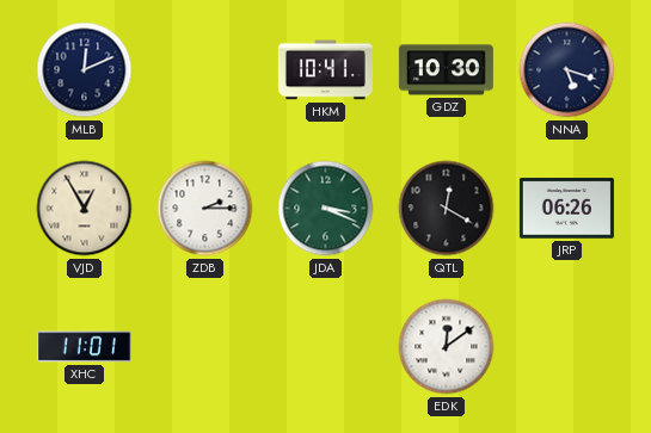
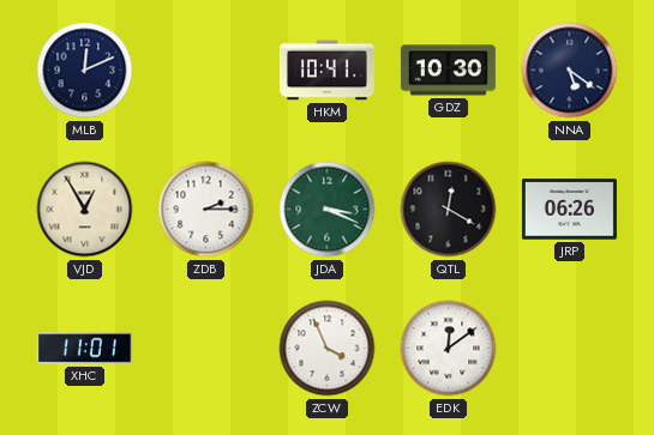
NNA: 5:18 -> 5:21
ZCW: none -> 3:56
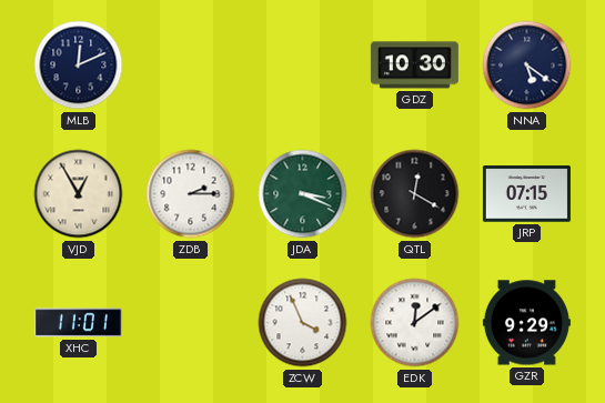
HKM: 10:41 -> none
JRP: 06:26 -> 07:15
GZR: none -> 9:29
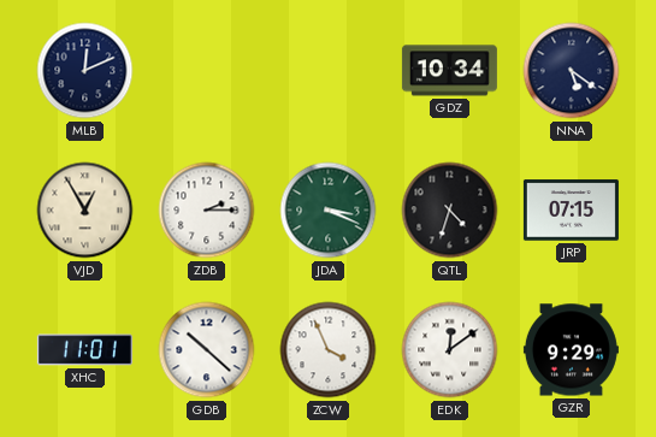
GDZ: 10:30 -> 10:34
QTL: 12:20 -> 4:33
GDB: none -> 10:22
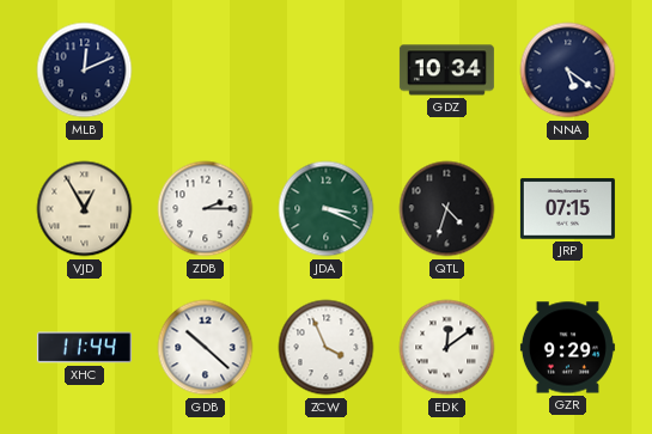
XHC: 11:01 -> 11:44
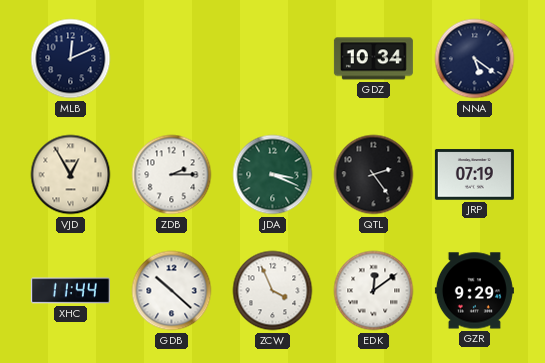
QTL: 4:33 -> 2:24
JRP: 07:15 -> 07:19
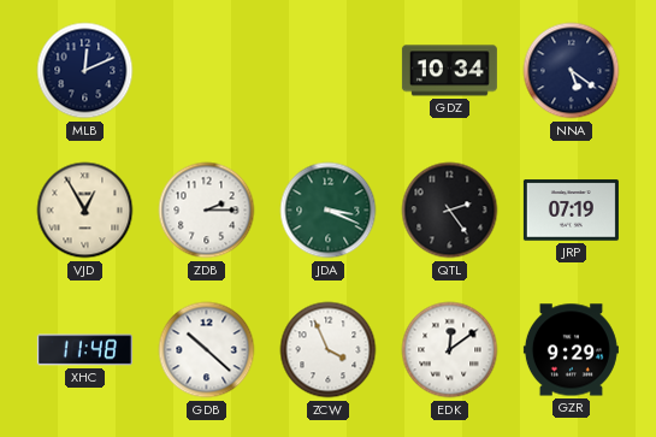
XHC: 11:44 -> 11:48
